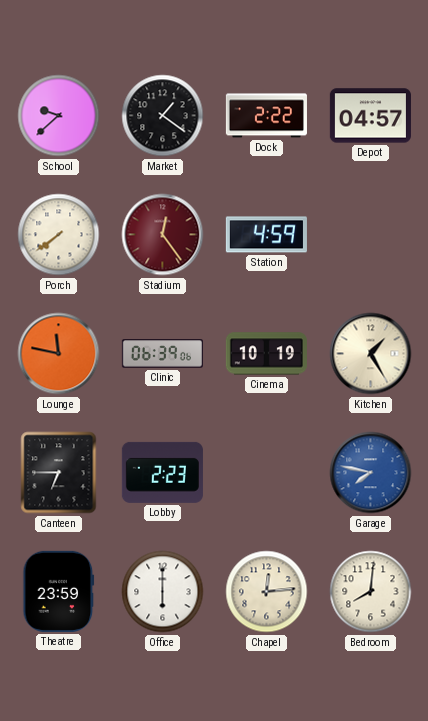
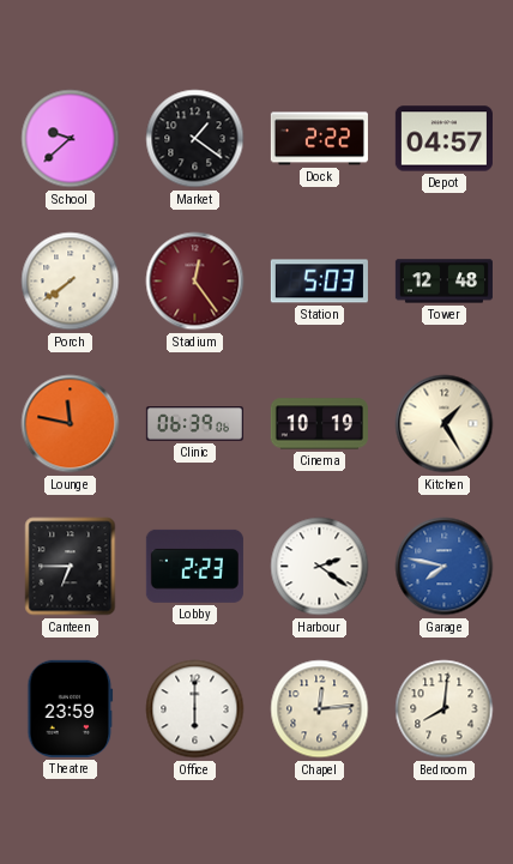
Station: 4:59 -> 5:03
Tower: none -> 12:48
Harbour: none -> 2:21
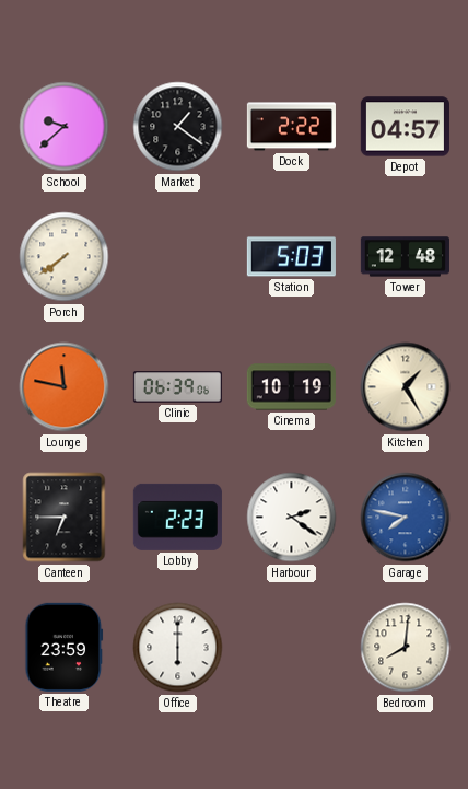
Stadium: 12:24 -> none
Chapel: 12:14 -> none
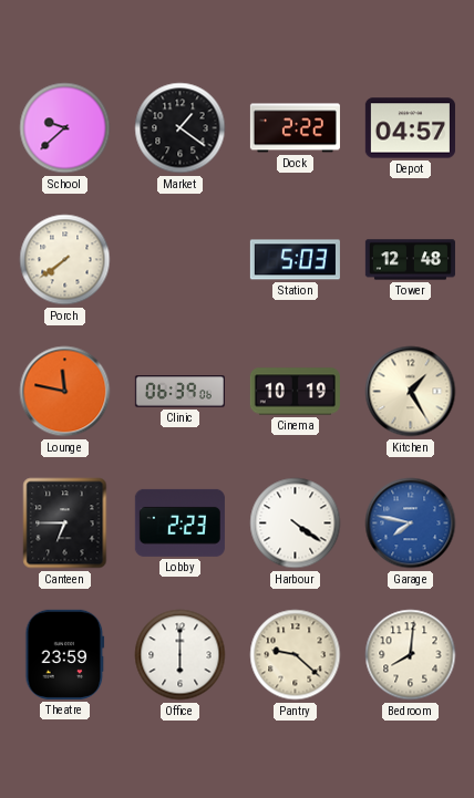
Harbour: 2:21 -> 4:21
Pantry: none -> 9:22
